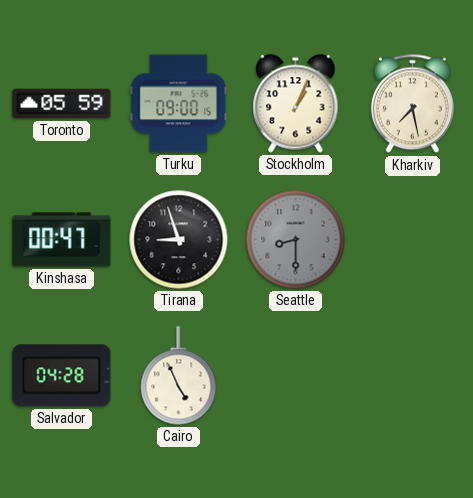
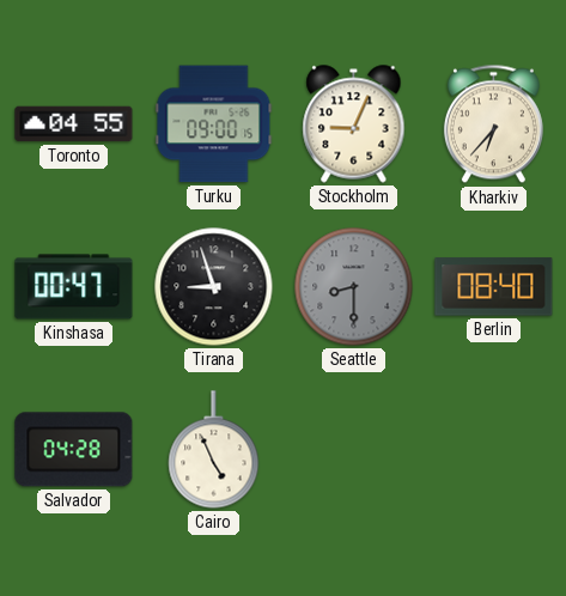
Toronto: 05:59 -> 04:55
Stockholm: 1:04 -> 9:04
Kharkiv: 7:28 -> 6:37
Berlin: none -> 08:40
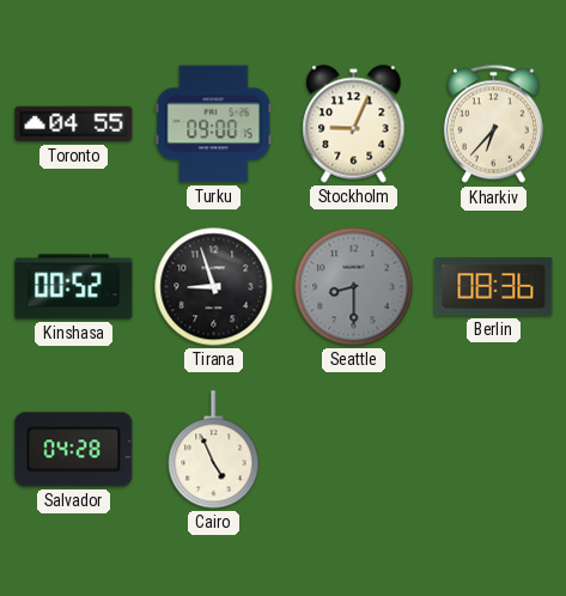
Kinshasa: 00:47 -> 00:52
Berlin: 08:40 -> 08:36
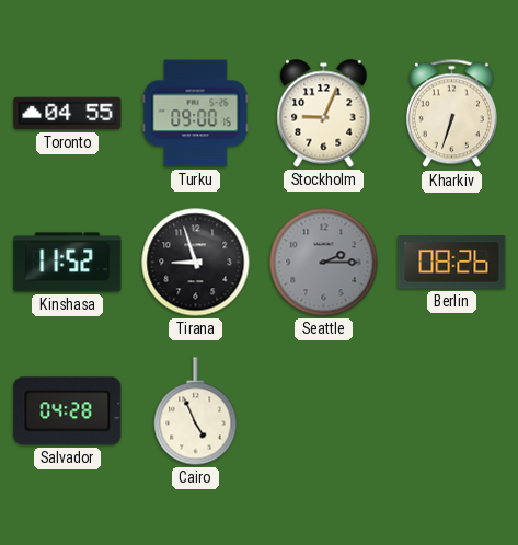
Kharkiv: 6:37 -> 6:33
Kinshasa: 00:52 -> 11:52
Seattle: 8:30 -> 2:15
Berlin: 08:36 -> 08:26
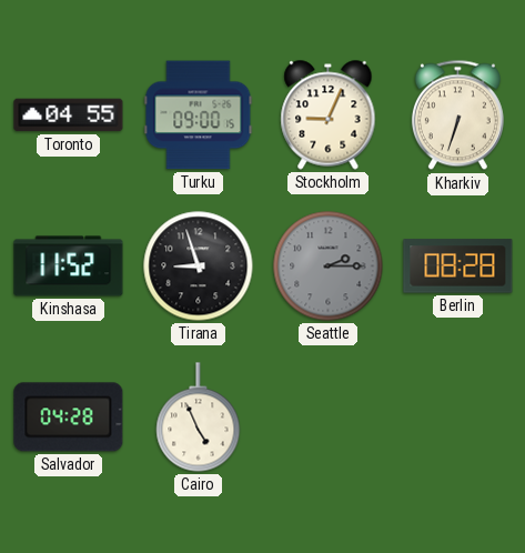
Berlin: 08:26 -> 08:28
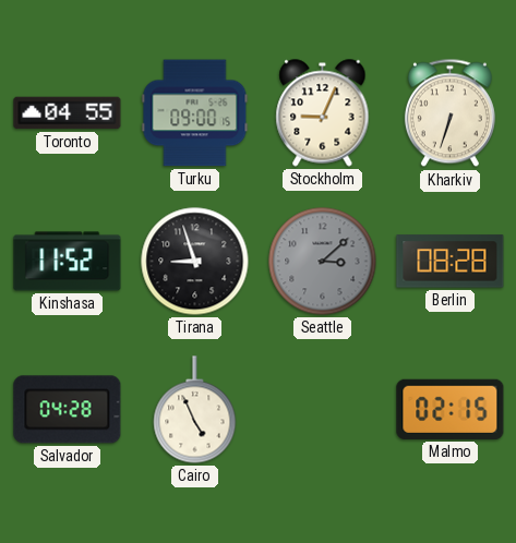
Seattle: 2:15 -> 3:08
Malmo: none -> 02:15
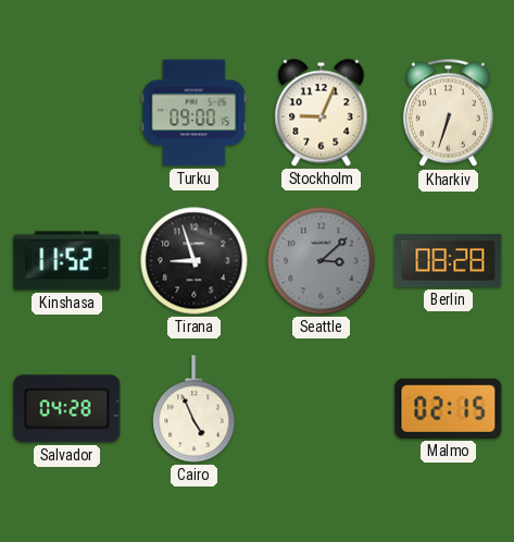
Toronto: 04:55 -> none
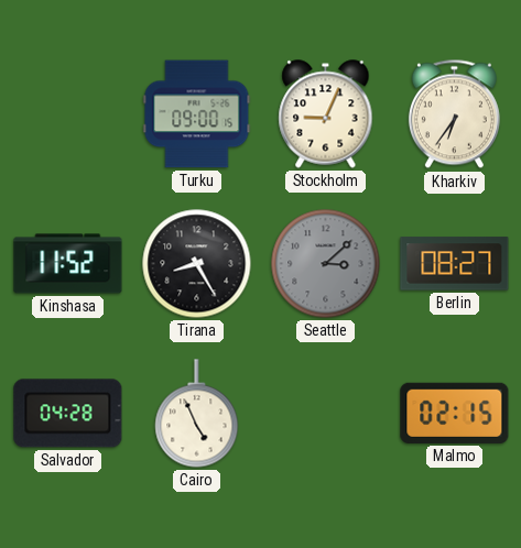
Kharkiv: 6:33 -> 6:36
Tirana: 8:57 -> 8:25
Berlin: 08:28 -> 08:27
